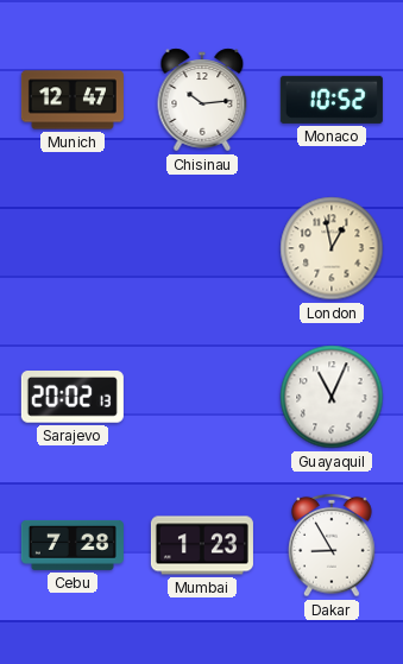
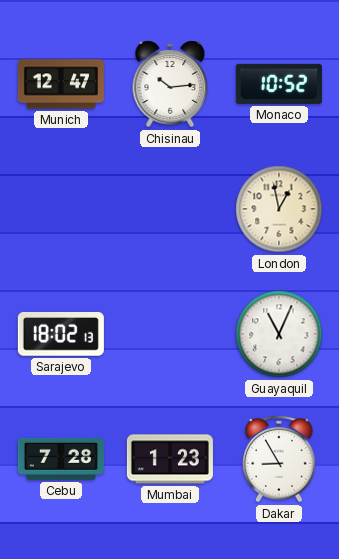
Sarajevo: 20:02 -> 18:02
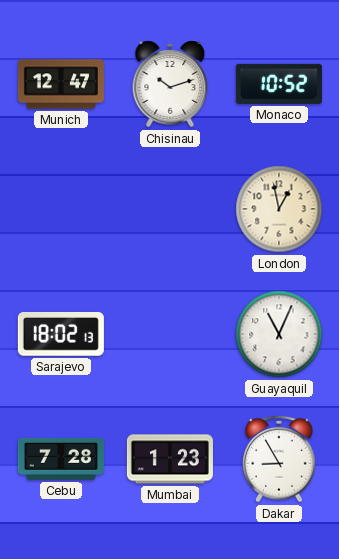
Chisinau: 10:14 -> 10:12
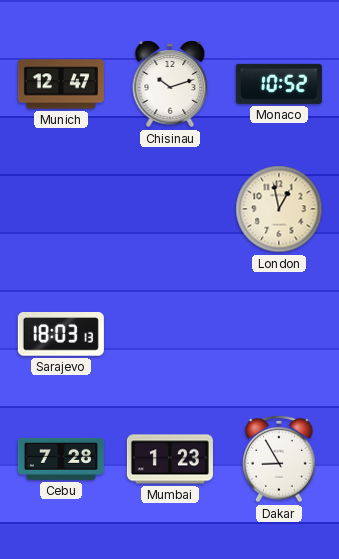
Sarajevo: 18:02 -> 18:03
Guayaquil: 11:04 -> none
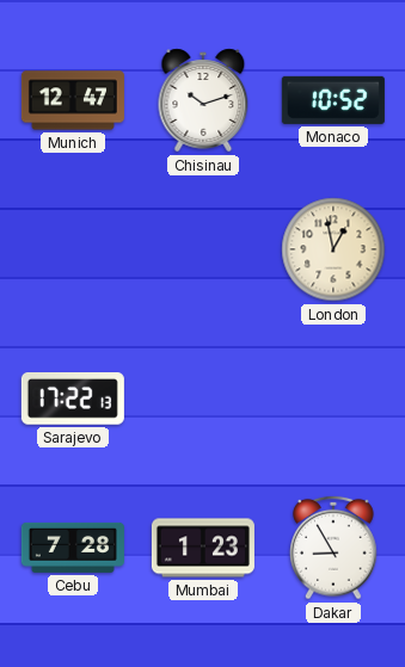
Sarajevo: 18:03 -> 17:22
